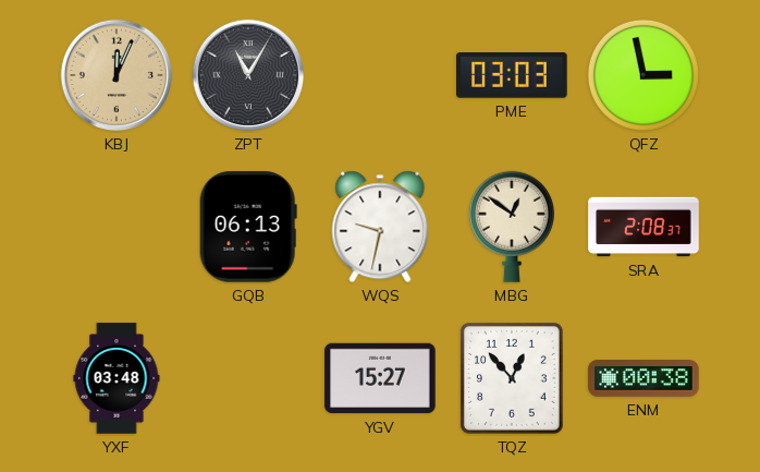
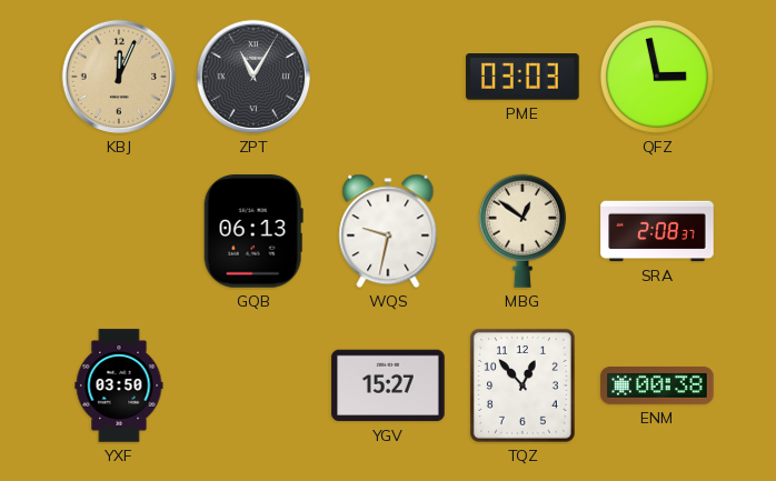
YXF: 03:48 -> 03:50
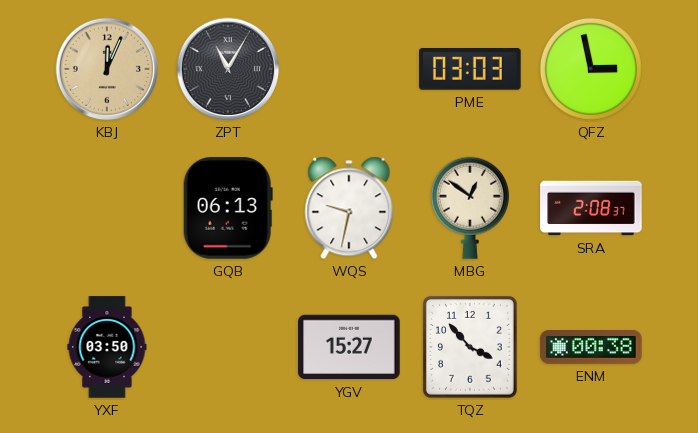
TQZ: 12:53 -> 3:53
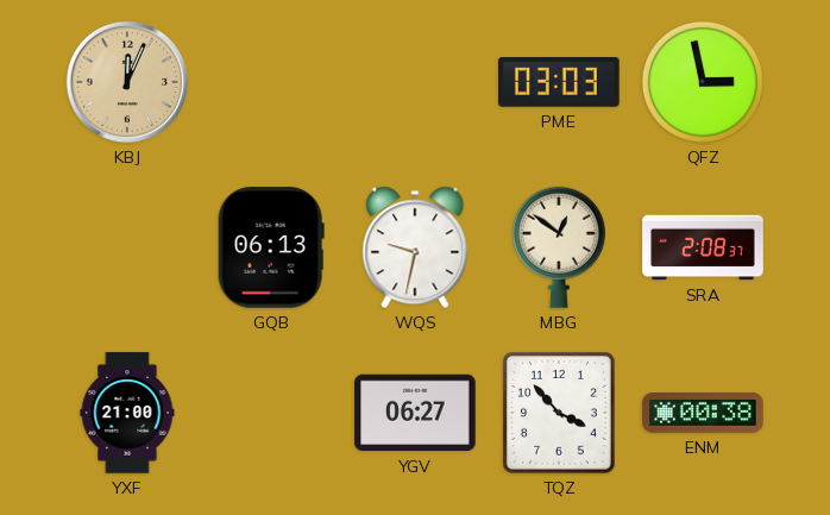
ZPT: 11:05 -> none
YXF: 03:50 -> 21:00
YGV: 15:27 -> 06:27
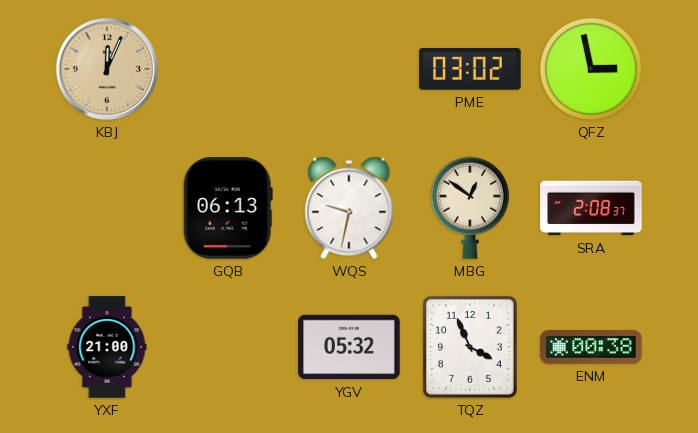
PME: 03:03 -> 03:02
YGV: 06:27 -> 05:32
TQZ: 3:53 -> 3:56
